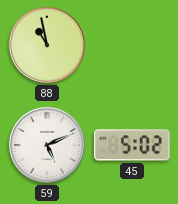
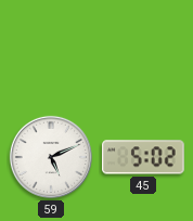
88: 10:58 -> none
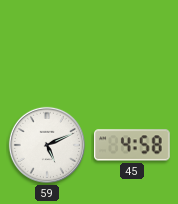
45: 5:02 -> 4:58
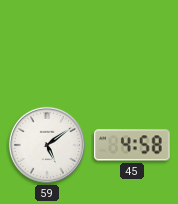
59: 5:11 -> 5:09
